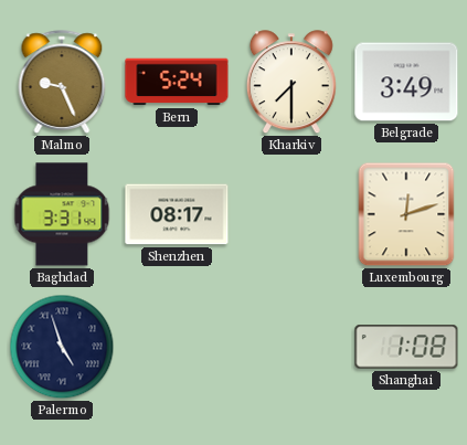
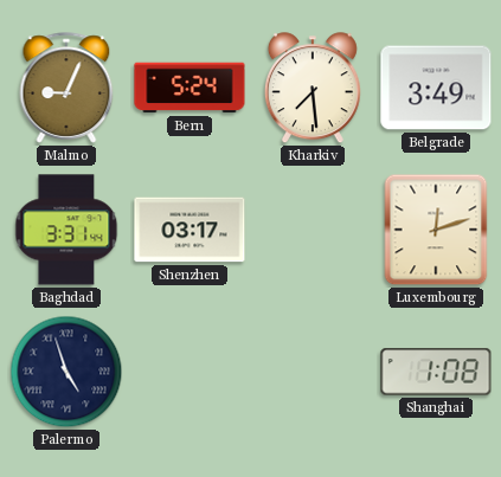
Malmo: 9:26 -> 9:04
Kharkiv: 7:30 -> 7:29
Shenzhen: 08:17 -> 03:17
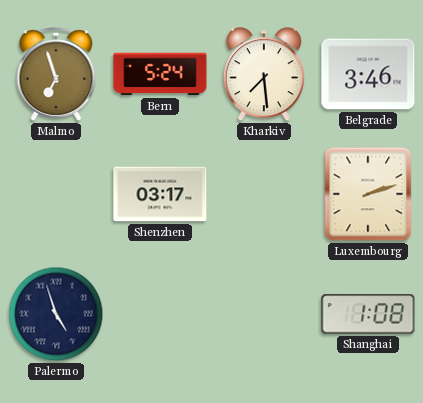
Malmo: 9:04 -> 6:57
Belgrade: 3:49 -> 3:46
Baghdad: 3:31 -> none
Luxembourg: 12:12 -> 2:12
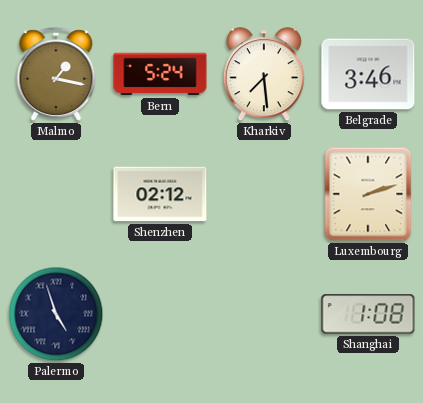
Malmo: 6:57 -> 1:17
Shenzhen: 03:17 -> 02:12
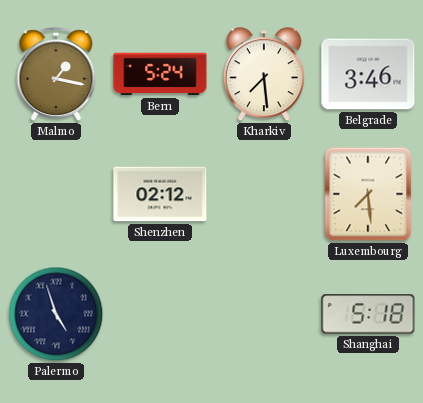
Luxembourg: 2:12 -> 7:29
Shanghai: 1:08 -> 5:18
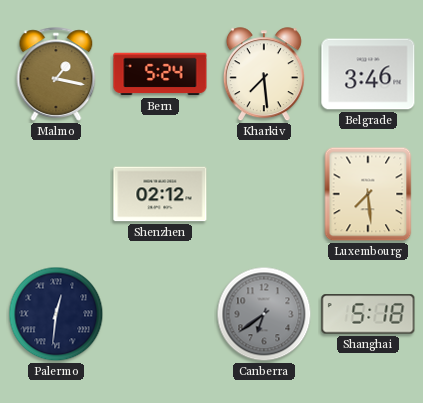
Palermo: 4:57 -> 12:31
Canberra: none -> 6:39
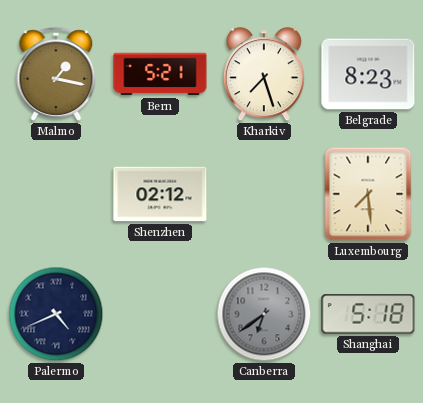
Bern: 5:24 -> 5:21
Kharkiv: 7:29 -> 7:27
Belgrade: 3:46 -> 8:23
Palermo: 12:31 -> 4:41
